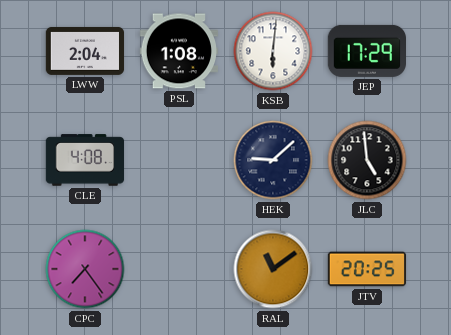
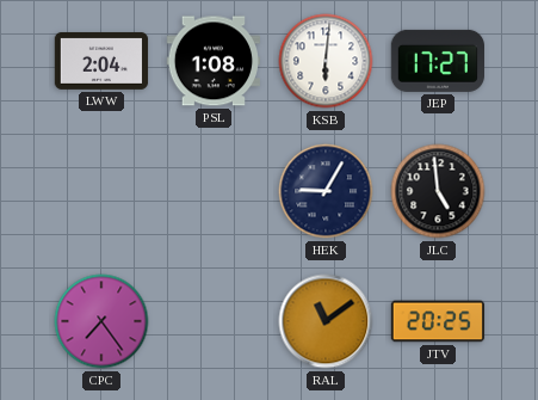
JEP: 17:29 -> 17:27
CLE: 4:08 -> none
HEK: 9:08 -> 9:05
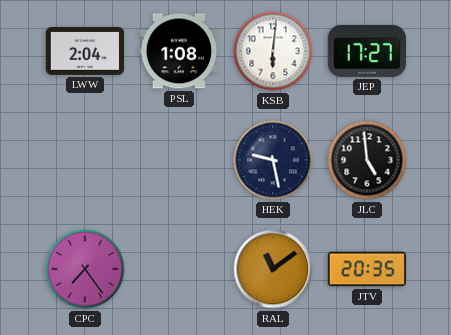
HEK: 9:05 -> 9:28
JTV: 20:25 -> 20:35
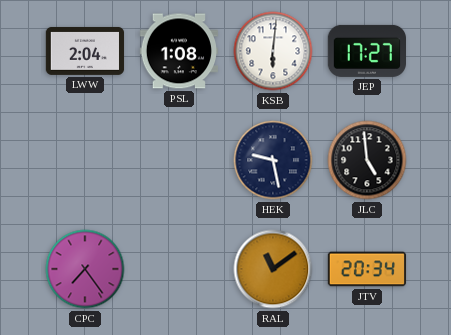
JTV: 20:35 -> 20:34
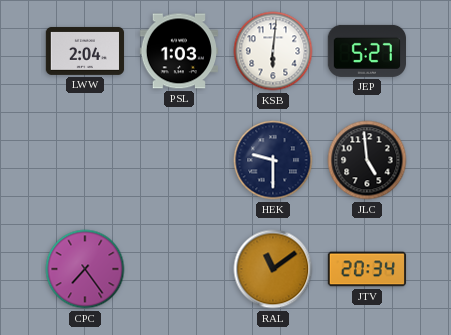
PSL: 1:08 -> 1:03
JEP: 17:27 -> 5:27
HEK: 9:28 -> 9:30
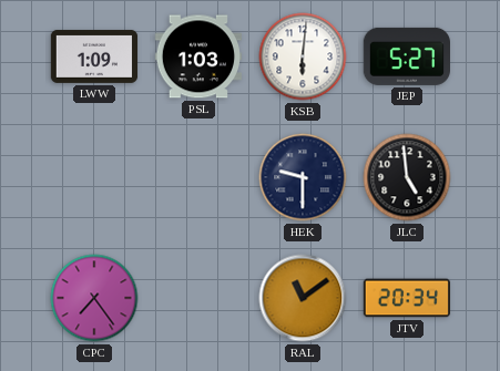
LWW: 2:04 -> 1:09
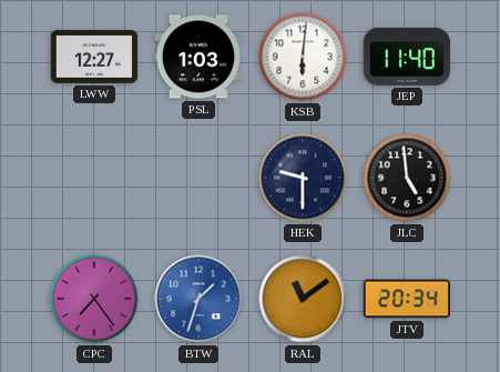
LWW: 1:09 -> 12:27
JEP: 5:27 -> 11:40
BTW: none -> 1:33
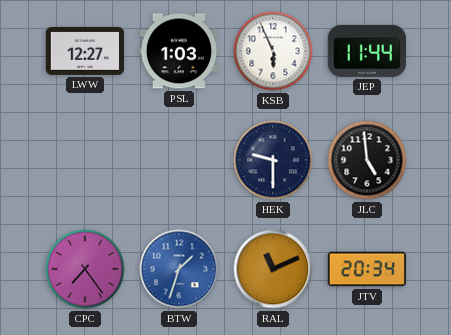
KSB: 6:01 -> 5:56
JEP: 11:40 -> 11:44
RAL: 11:09 -> 11:11
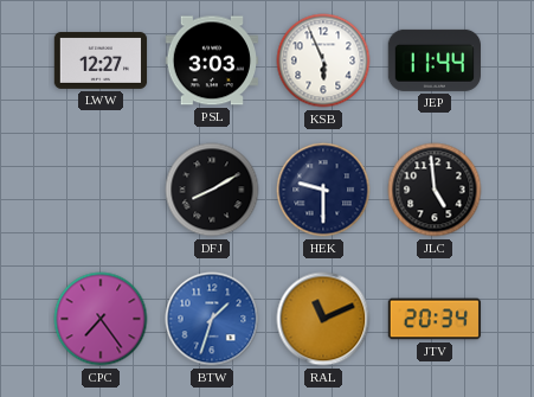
PSL: 1:03 -> 3:03
DFJ: none -> 8:10
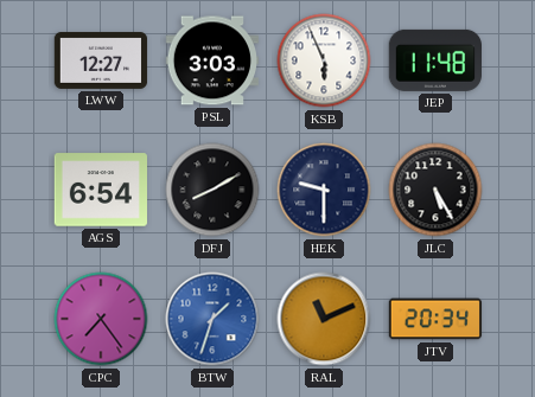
JEP: 11:44 -> 11:48
AGS: none -> 6:54
JLC: 4:59 -> 5:25
